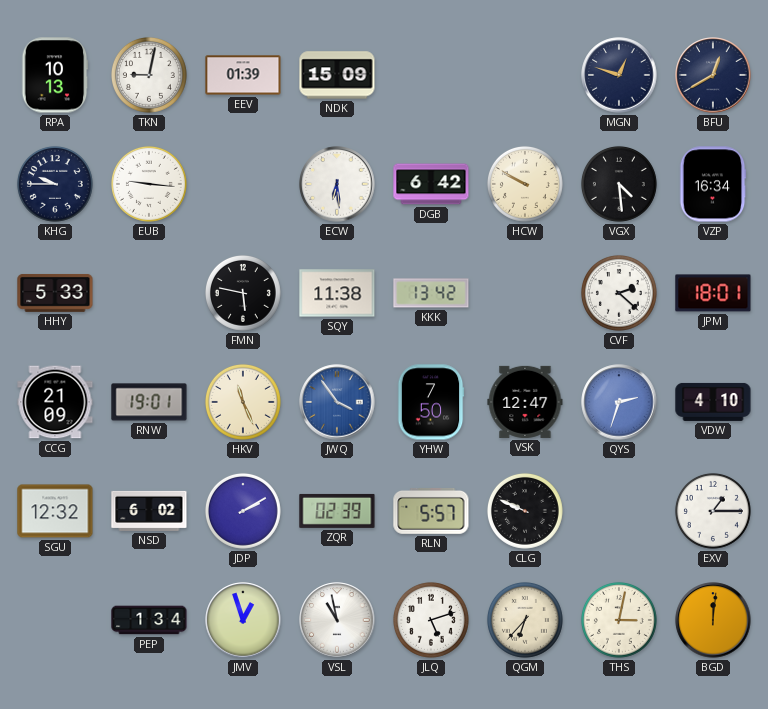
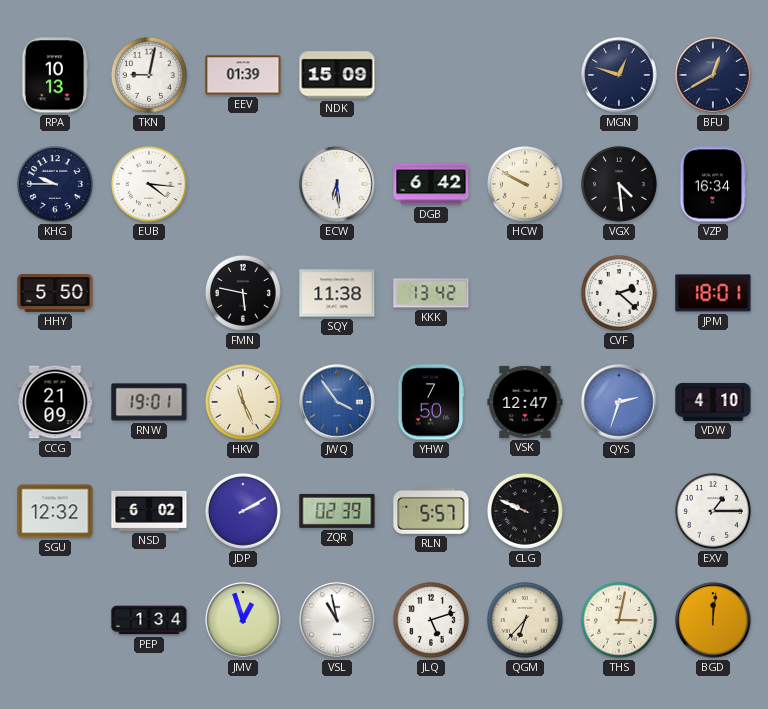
EUB: 9:16 -> 4:16
HHY: 5:33 -> 5:50
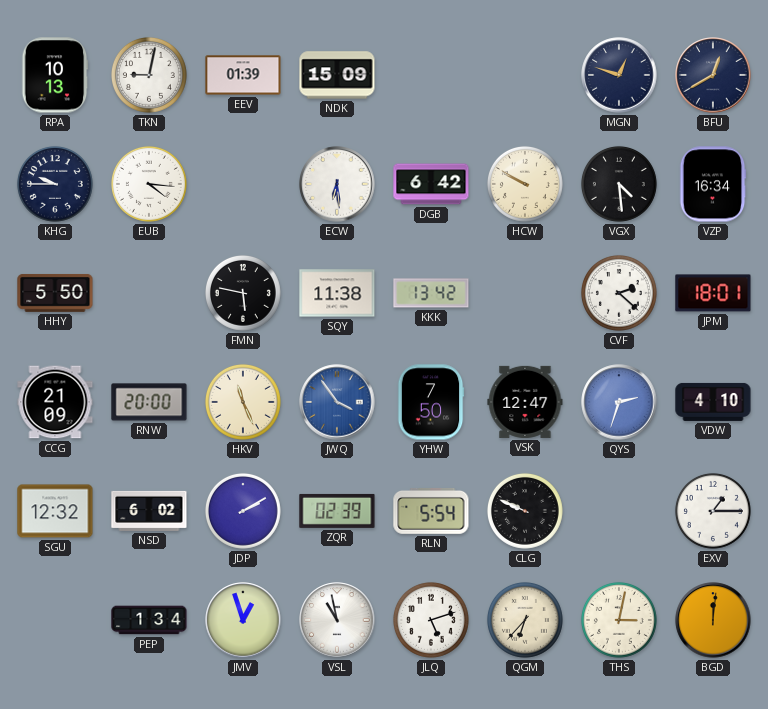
RNW: 19:01 -> 20:00
RLN: 5:57 -> 5:54
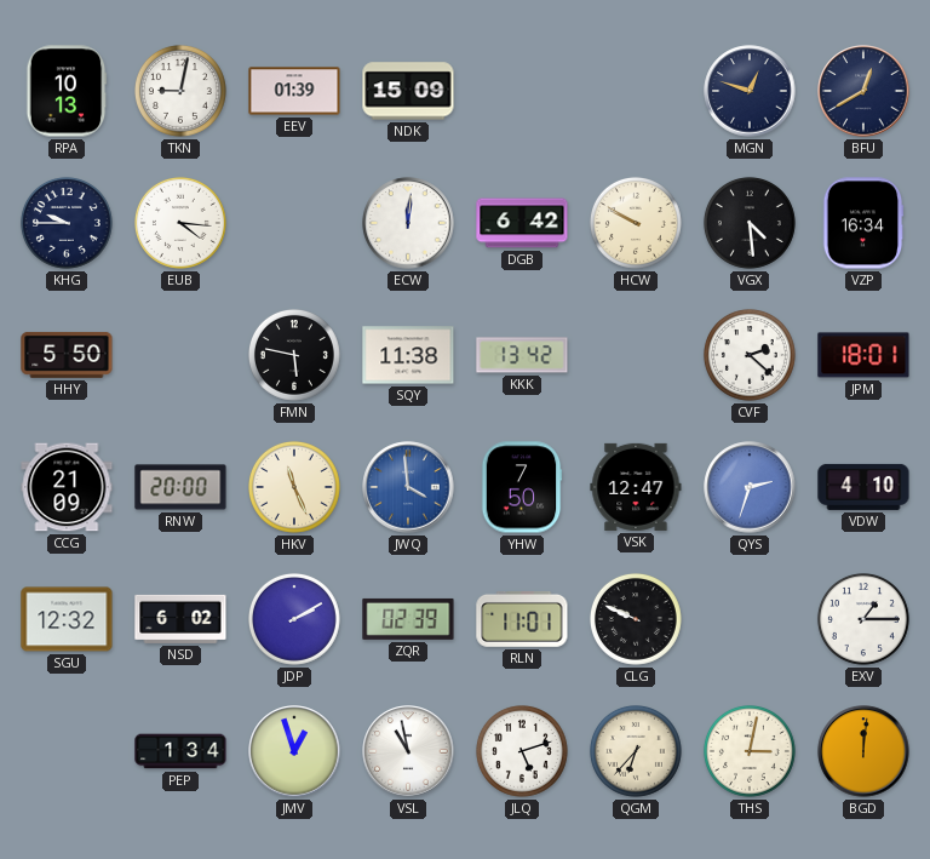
ECW: 6:29 -> 12:01
JWQ: 3:54 -> 3:59
RLN: 5:54 -> 11:01
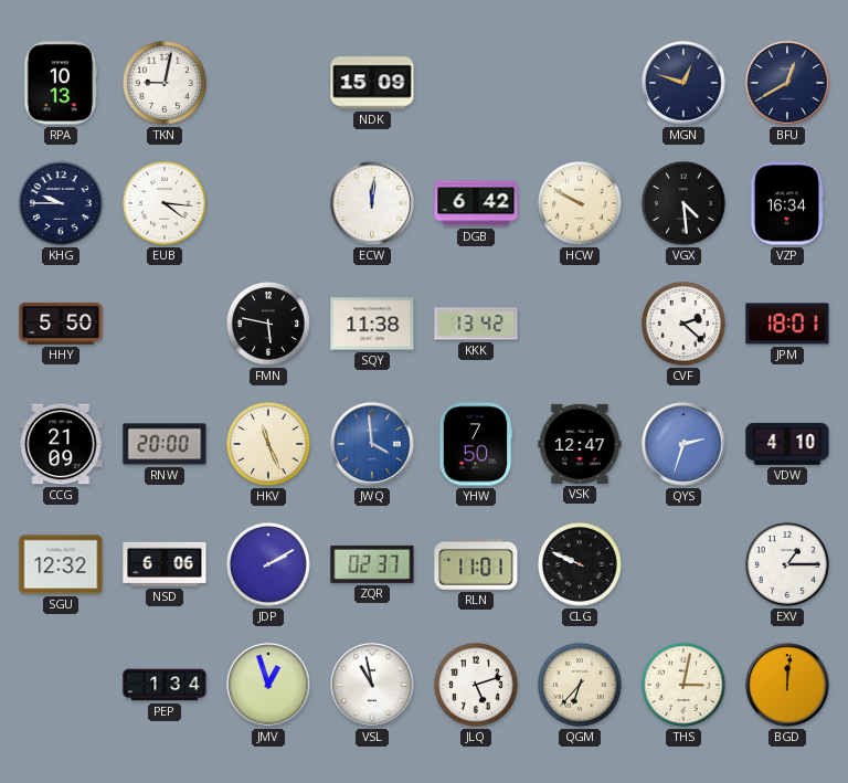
EEV: 01:39 -> none
NSD: 6:02 -> 6:06
ZQR: 02:39 -> 02:37
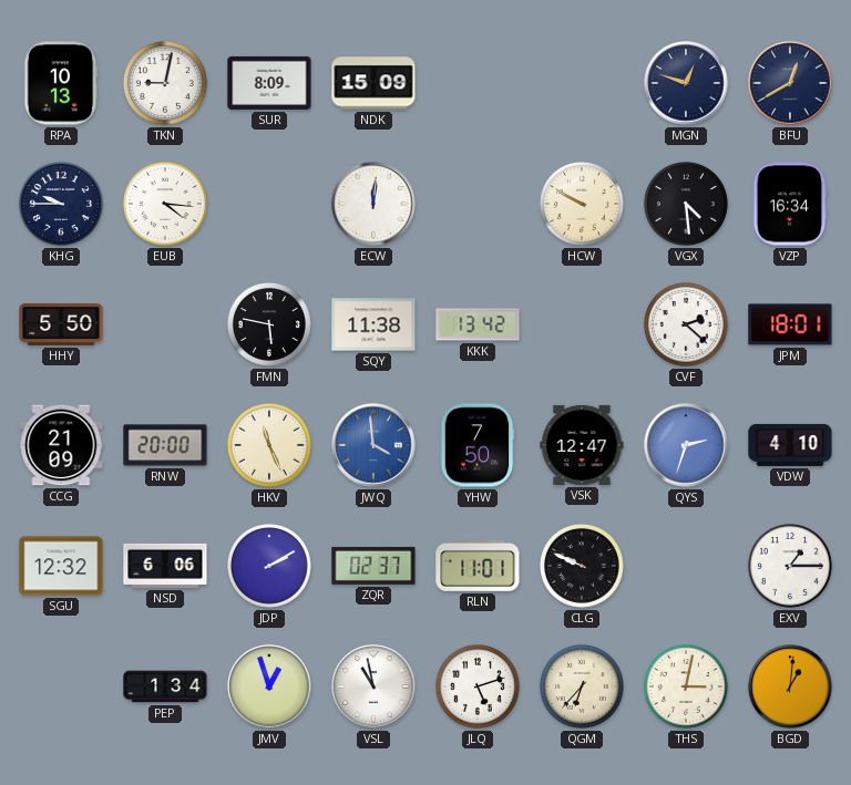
SUR: none -> 8:09
DGB: 6:42 -> none
BGD: 12:01 -> 1:01
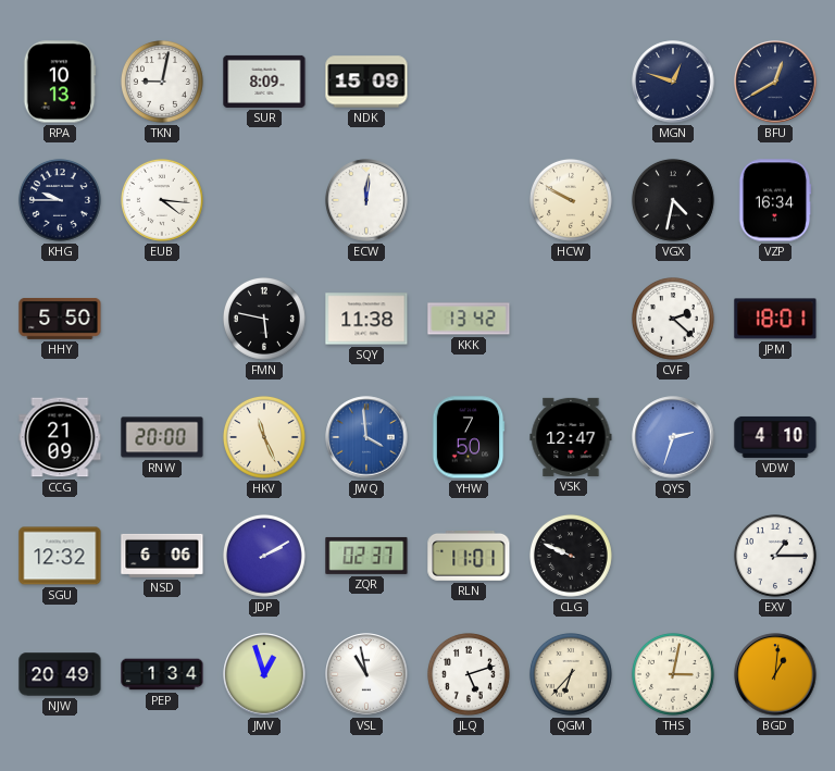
VGX: 4:29 -> 4:32
NJW: none -> 20:49
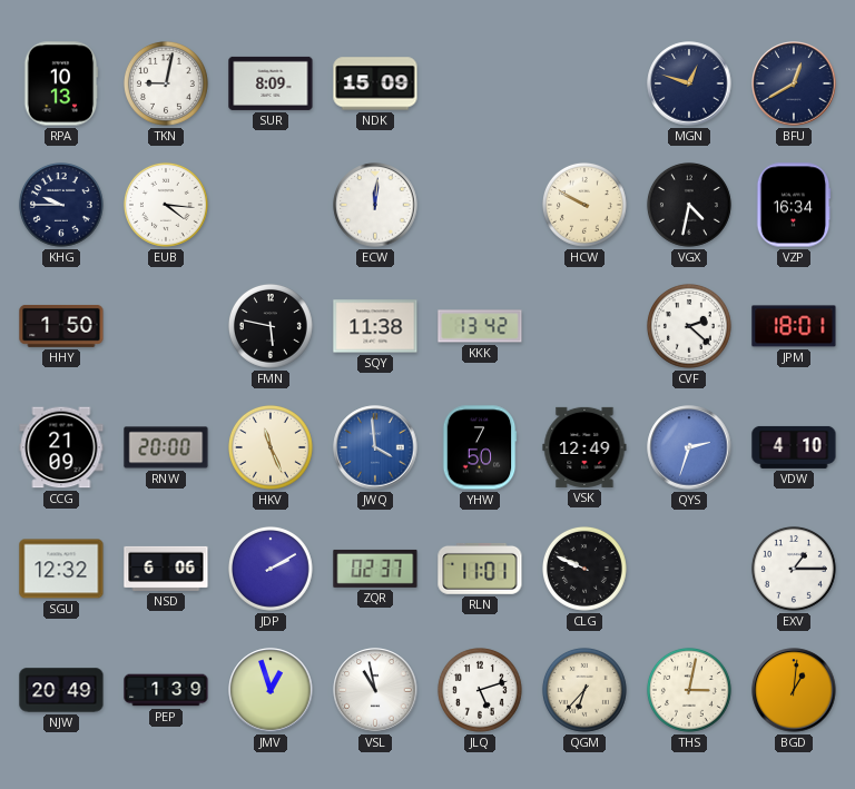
HHY: 5:50 -> 1:50
VSK: 12:47 -> 12:49
PEP: 1:34 -> 1:39
